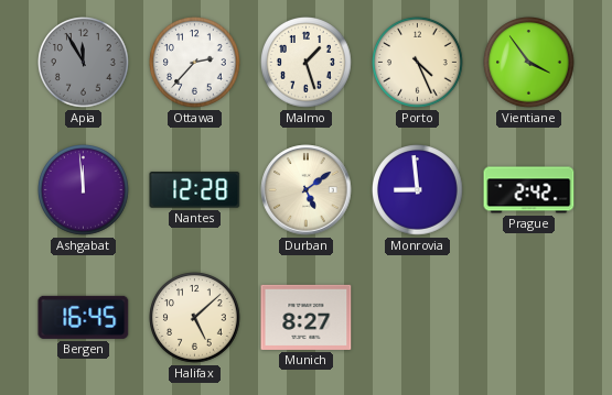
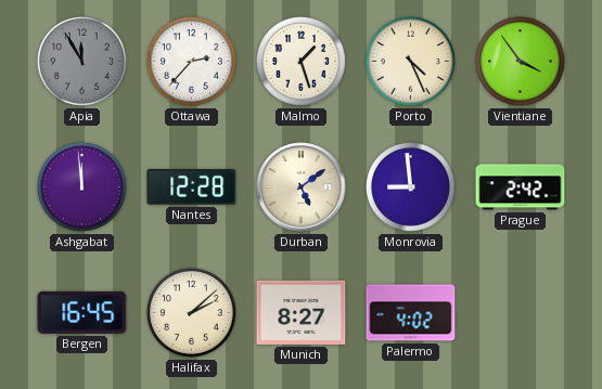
Halifax: 5:08 -> 2:08
Palermo: none -> 4:02
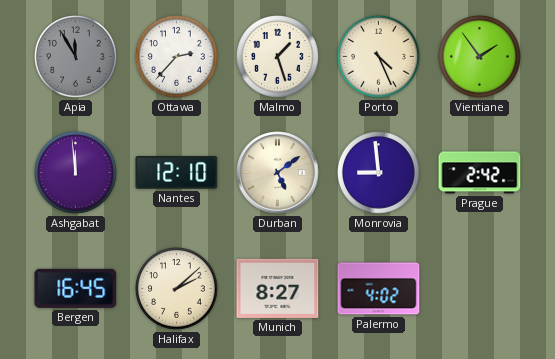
Vientiane: 3:54 -> 1:54
Nantes: 12:28 -> 12:10
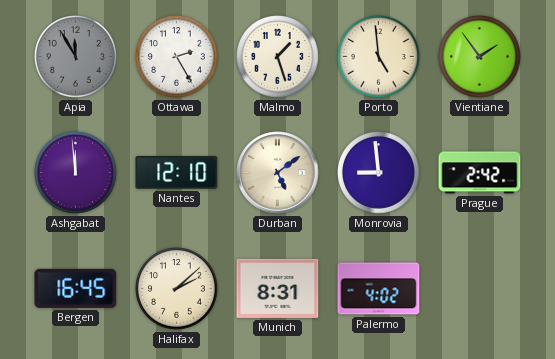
Ottawa: 2:37 -> 2:25
Porto: 4:26 -> 4:59
Munich: 8:27 -> 8:31
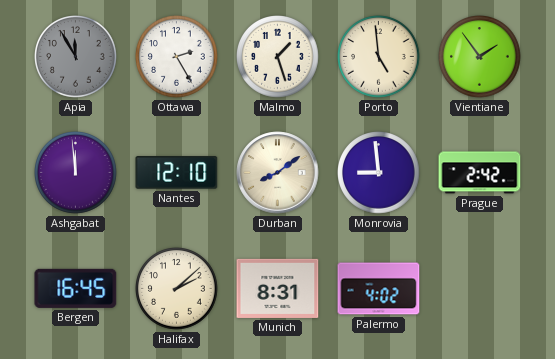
Durban: 5:09 -> 8:09
